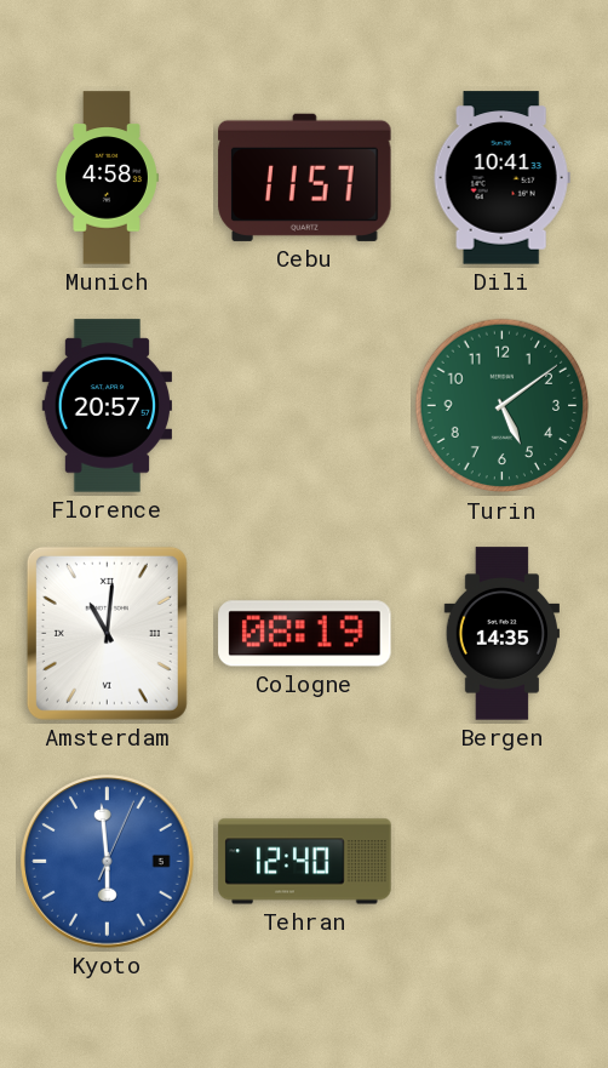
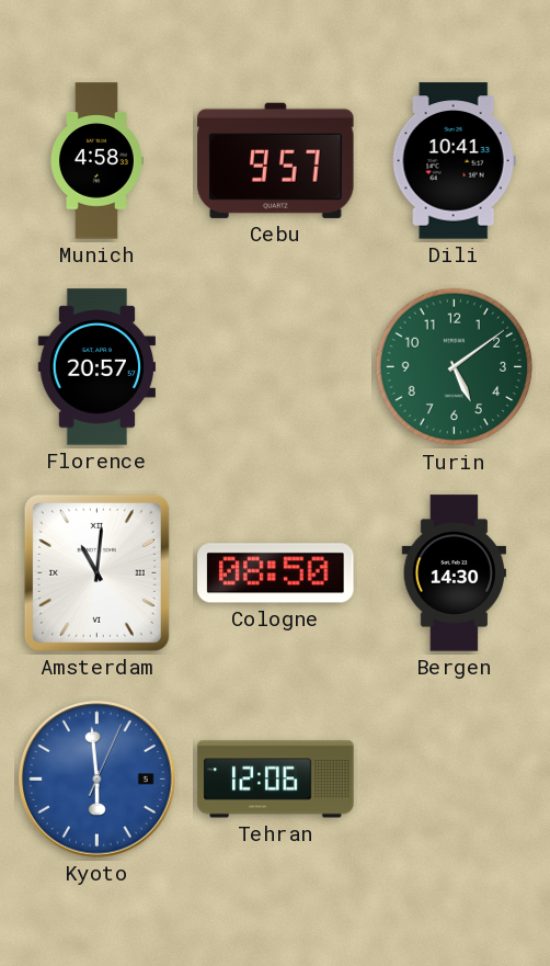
Cebu: 11:57 -> 9:57
Cologne: 08:19 -> 08:50
Bergen: 14:35 -> 14:30
Tehran: 12:40 -> 12:06
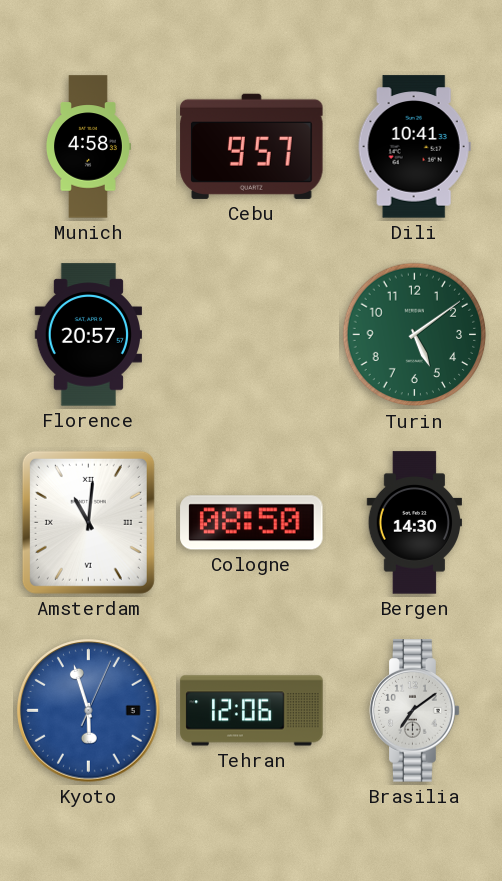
Kyoto: 5:59 -> 5:57
Brasilia: none -> 7:09
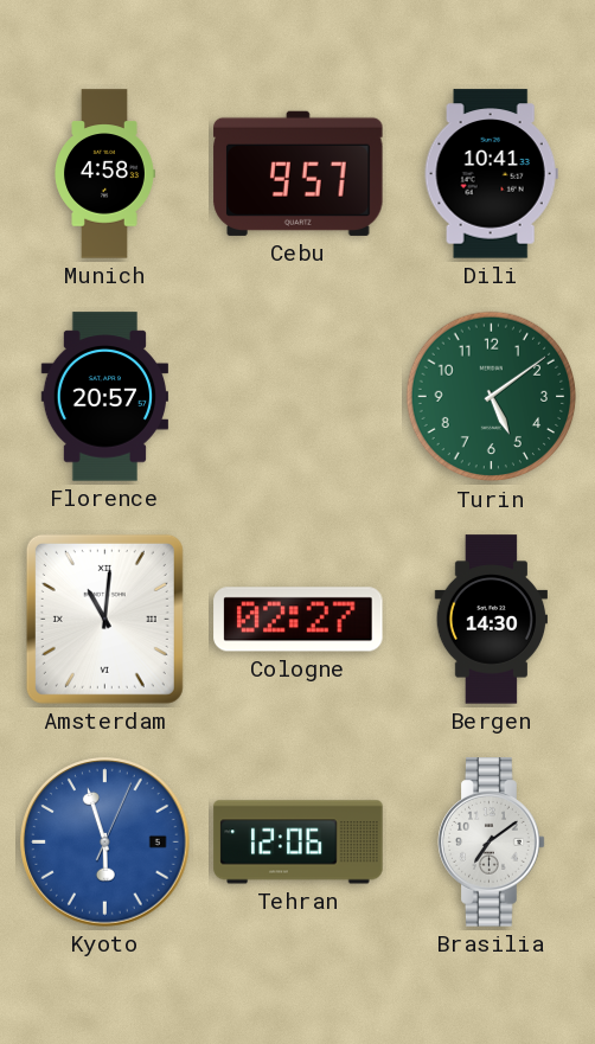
Cologne: 08:50 -> 02:27
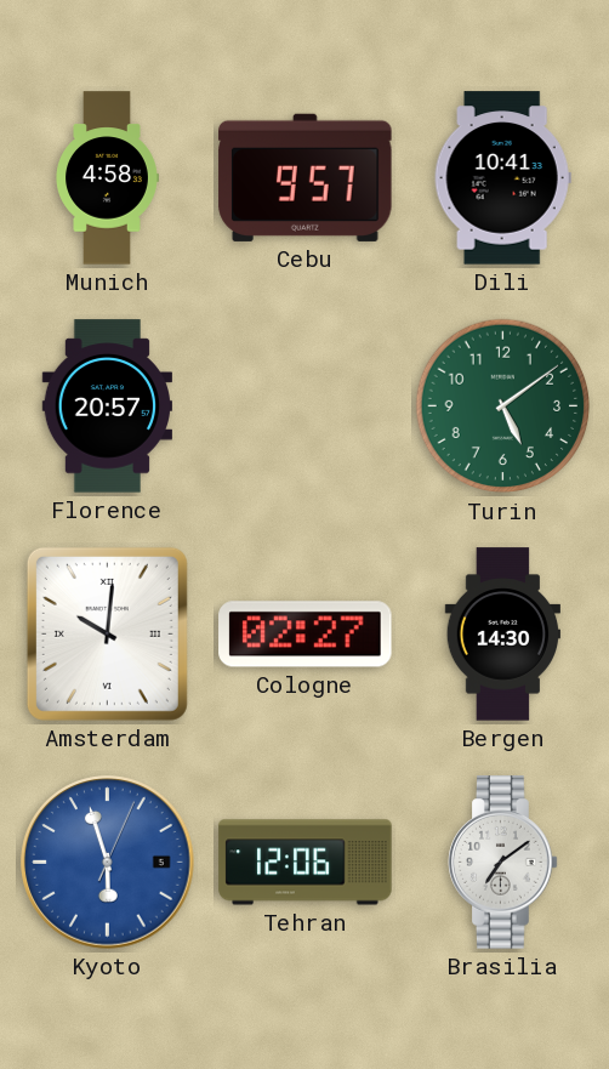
Amsterdam: 11:01 -> 10:01
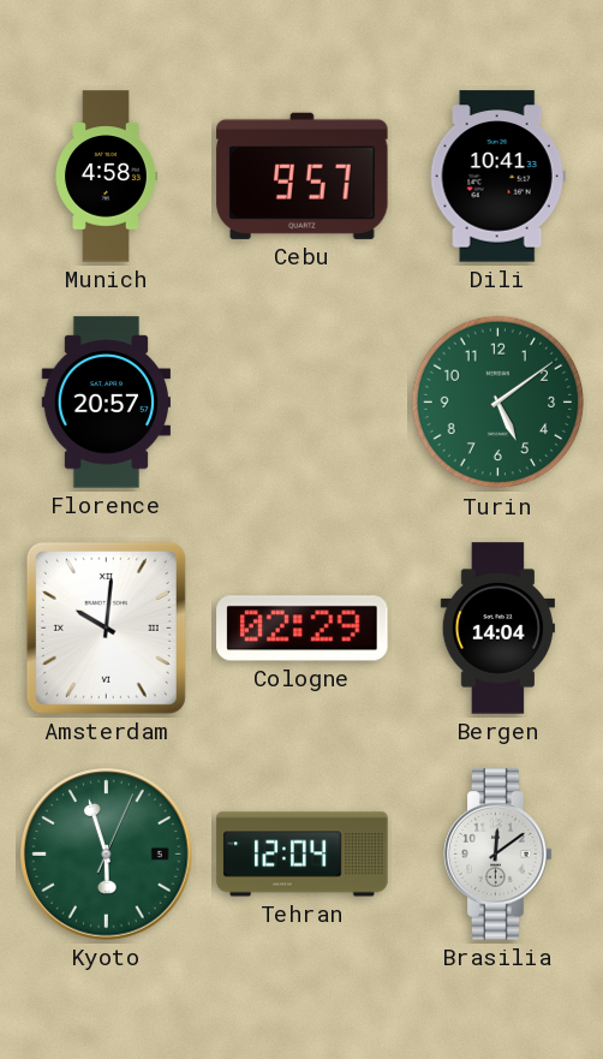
Cologne: 02:27 -> 02:29
Bergen: 14:30 -> 14:04
Kyoto dial: blue -> green
Tehran: 12:06 -> 12:04
Brasilia: 7:09 -> 12:09
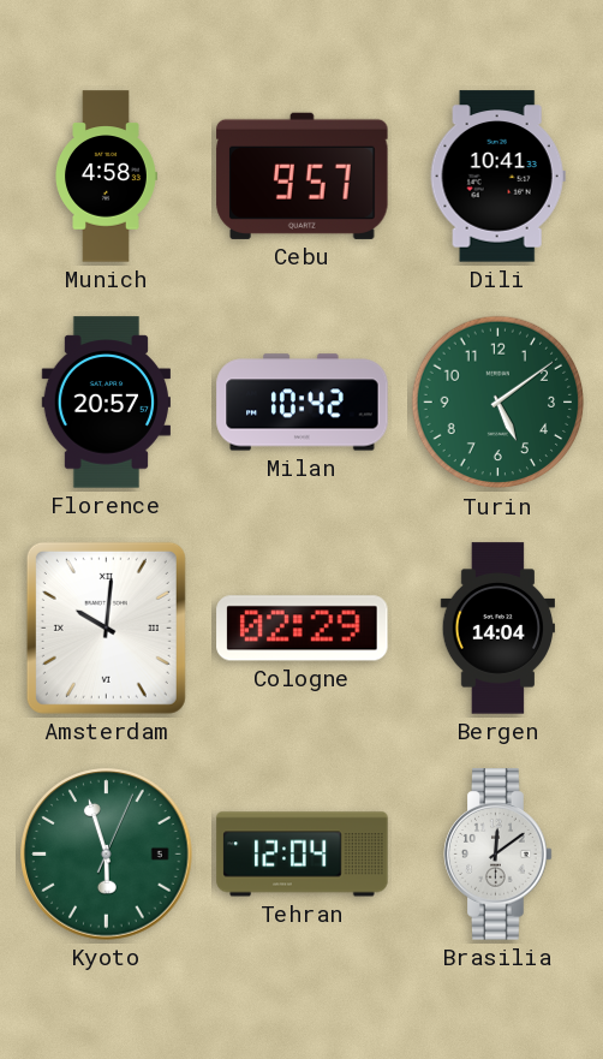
Milan: none -> 10:42
